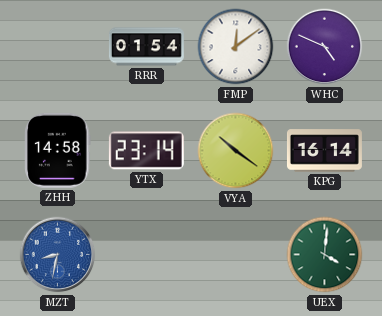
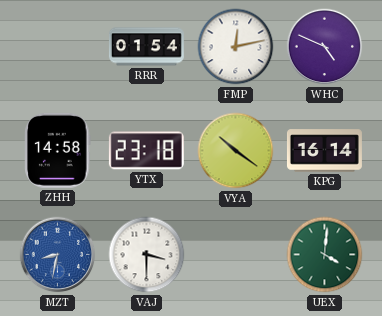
FMP: 12:09 -> 12:13
YTX: 23:14 -> 23:18
VAJ: none -> 3:30
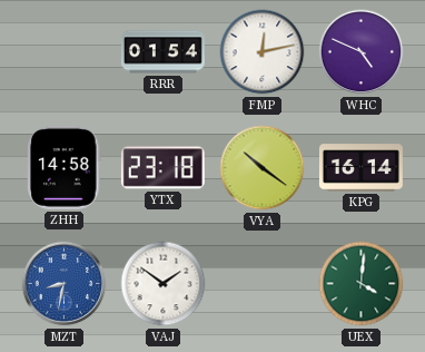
VAJ: 3:30 -> 1:51
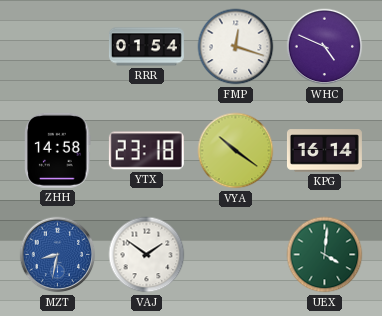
FMP: 12:13 -> 12:18
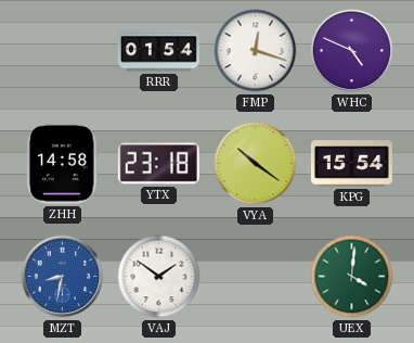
KPG: 16:14 -> 15:54
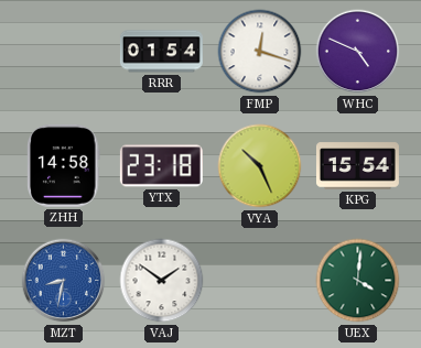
VYA: 10:21 -> 10:26
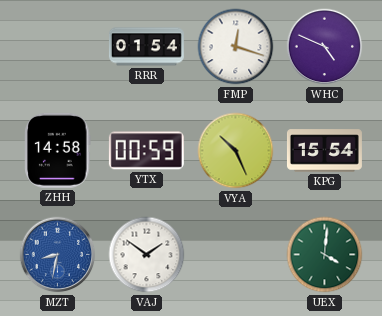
YTX: 23:18 -> 00:59
